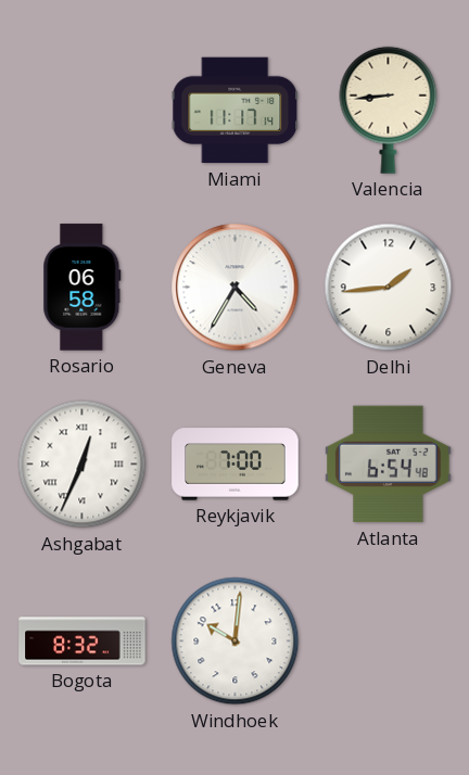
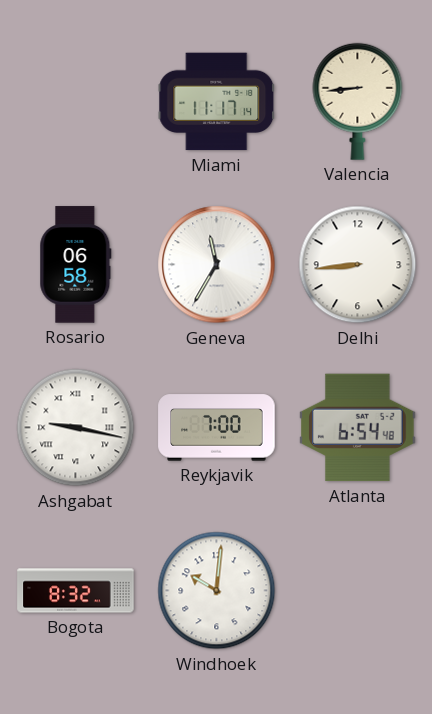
Geneva: 4:35 -> 11:35
Delhi: 1:44 -> 8:44
Ashgabat: 12:34 -> 9:17
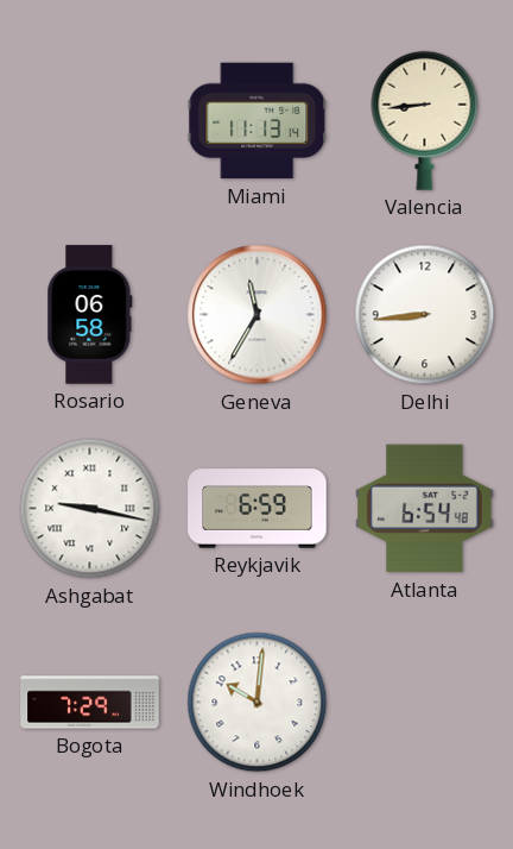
Miami: 11:17 -> 11:13
Reykjavik: 7:00 -> 6:59
Bogota: 8:32 -> 7:29
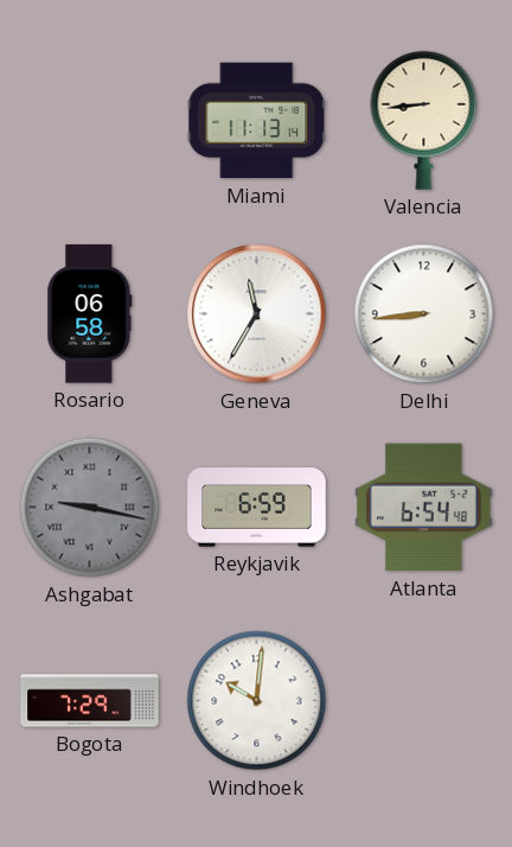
Ashgabat dial: white -> grey
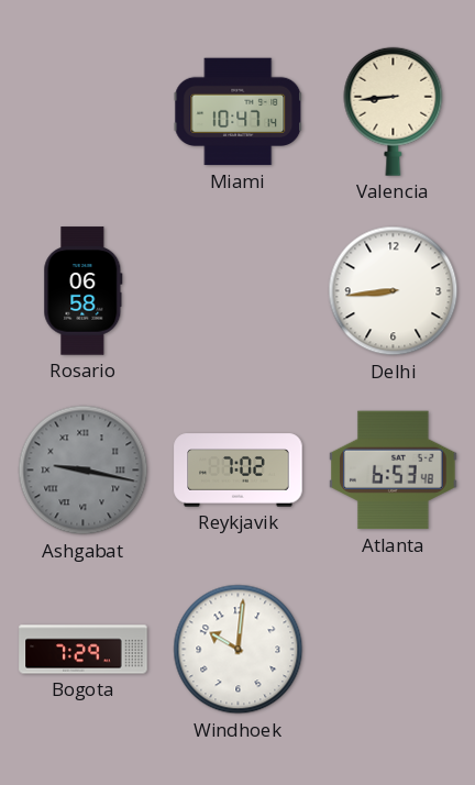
Miami: 11:13 -> 10:47
Geneva: 11:35 -> none
Reykjavik: 6:59 -> 7:02
Atlanta: 6:54 -> 6:53
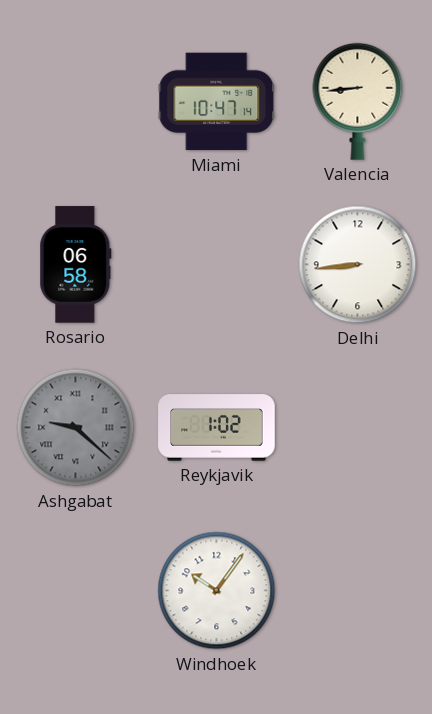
Ashgabat: 9:17 -> 9:22
Reykjavik: 7:02 -> 1:02
Atlanta: 6:53 -> none
Bogota: 7:29 -> none
Windhoek: 10:01 -> 10:06
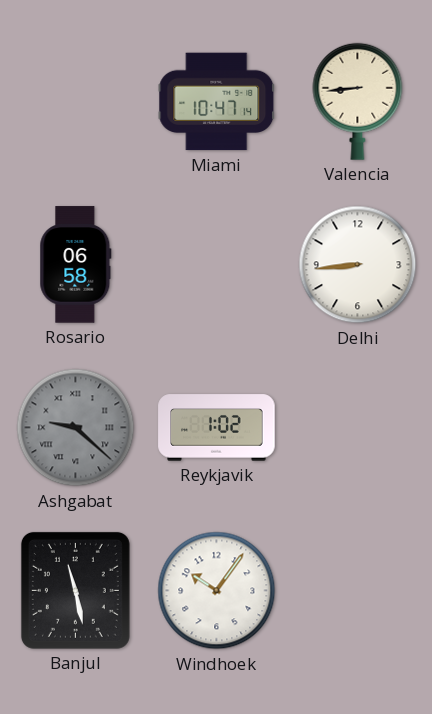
Banjul: none -> 11:28
